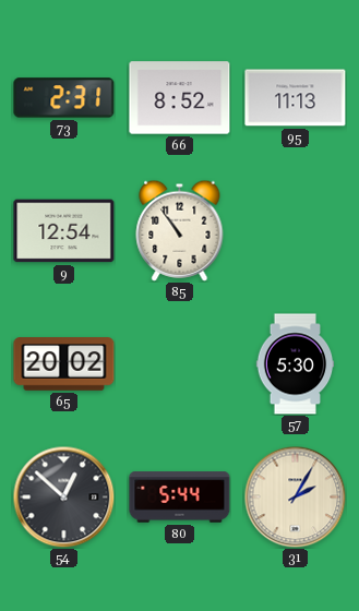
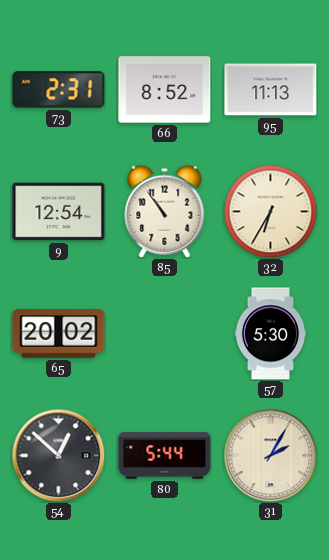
32: none -> 6:35
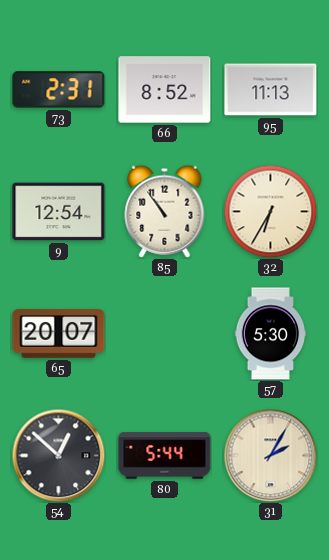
65: 20:02 -> 20:07
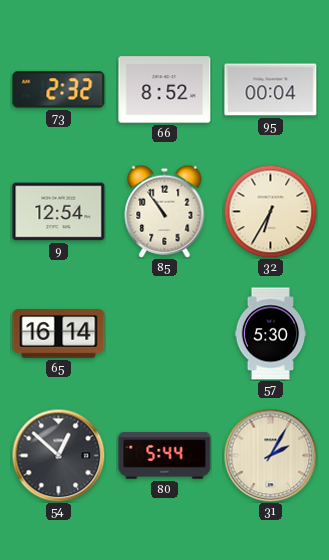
73: 2:31 -> 2:32
95: 11:13 -> 00:04
65: 20:07 -> 16:14
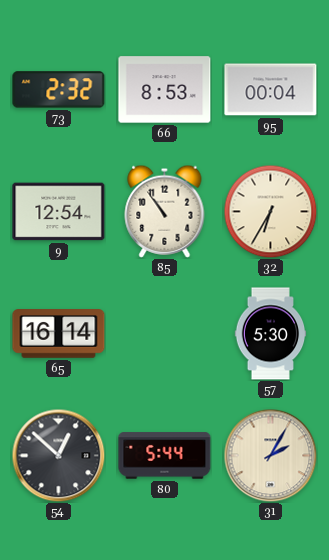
66: 8:52 -> 8:53
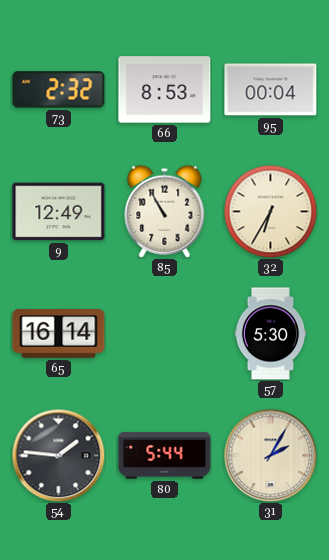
9: 12:54 -> 12:49
85: 10:54 -> 10:55
54: 12:52 -> 1:46
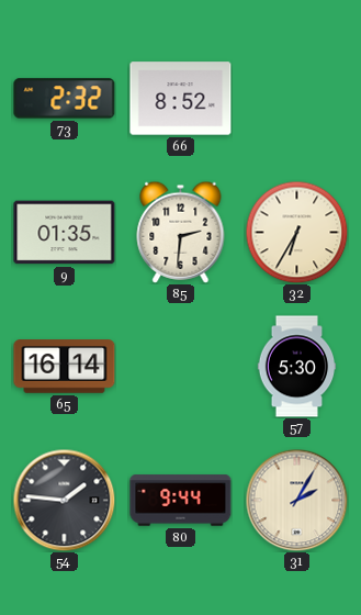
66: 8:53 -> 8:52
95: 00:04 -> none
9: 12:49 -> 01:35
85: 10:55 -> 2:31
80: 5:44 -> 9:44
